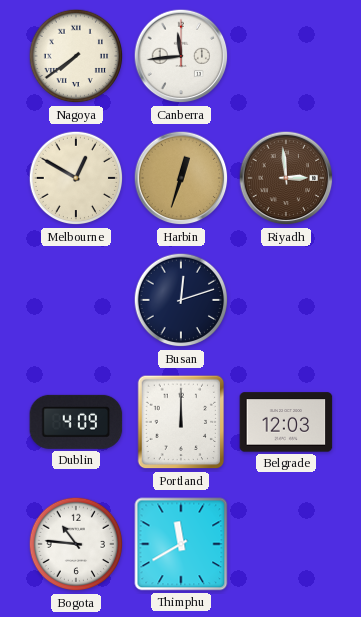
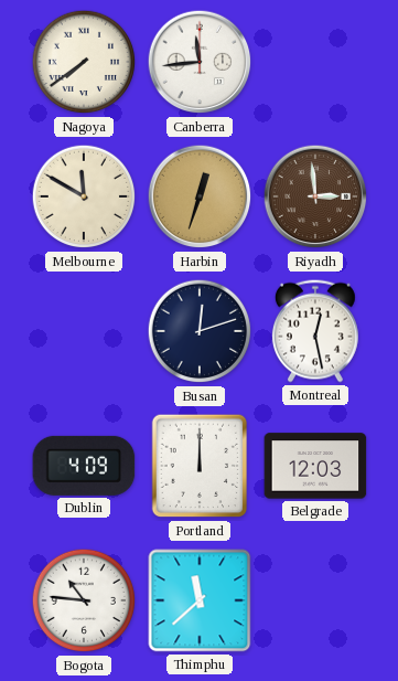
Melbourne: 12:50 -> 11:50
Montreal: none -> 12:28
Thimphu: 11:40 -> 11:38
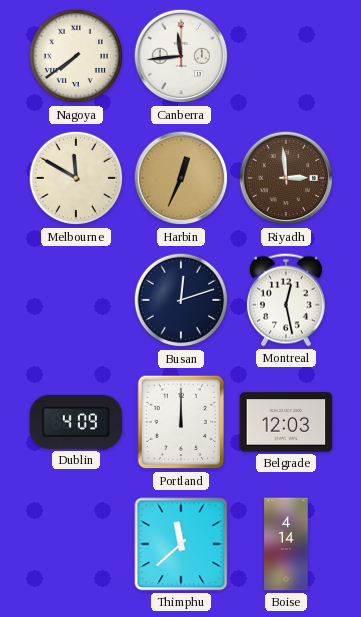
Harbin: 12:33 -> 12:34
Bogota: 10:46 -> none
Boise: none -> 4:14
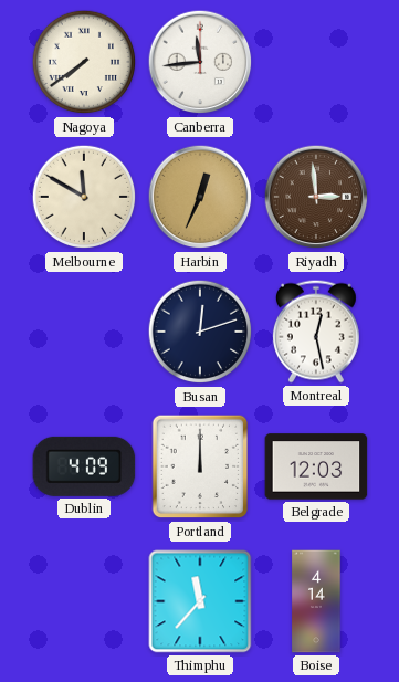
Thimphu: 11:38 -> 11:37
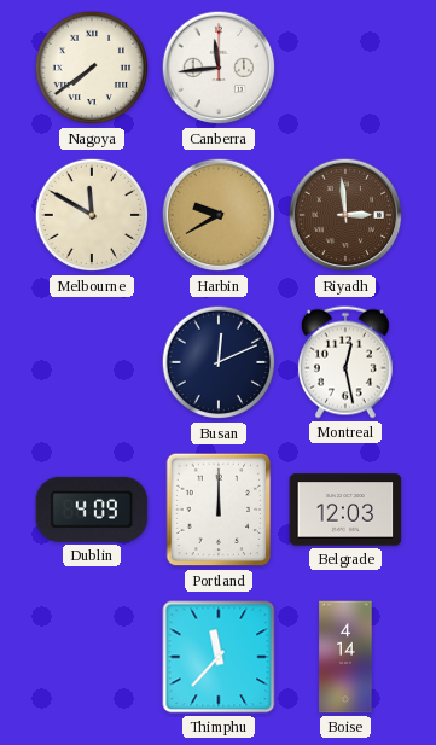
Harbin: 12:34 -> 9:40
Busan: 12:12 -> 12:11
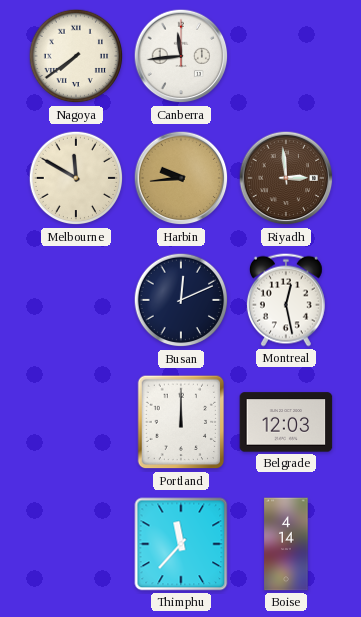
Harbin: 9:40 -> 9:44
Dublin: 4:09 -> none
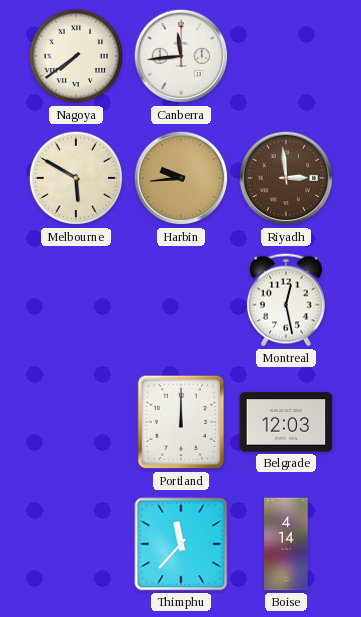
Melbourne: 11:50 -> 5:50
Busan: 12:11 -> none
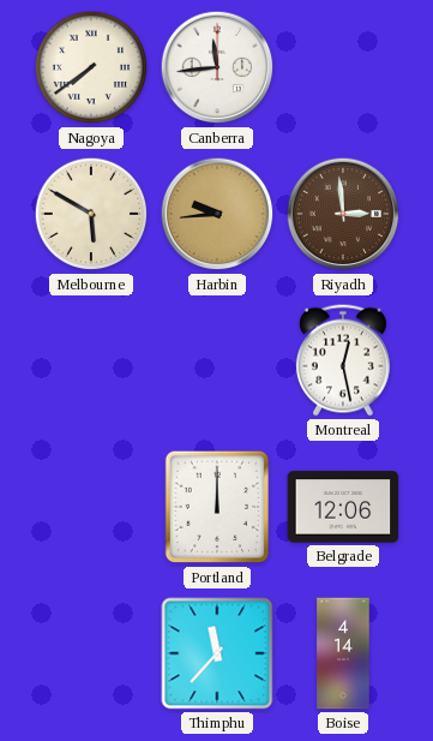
Belgrade: 12:03 -> 12:06
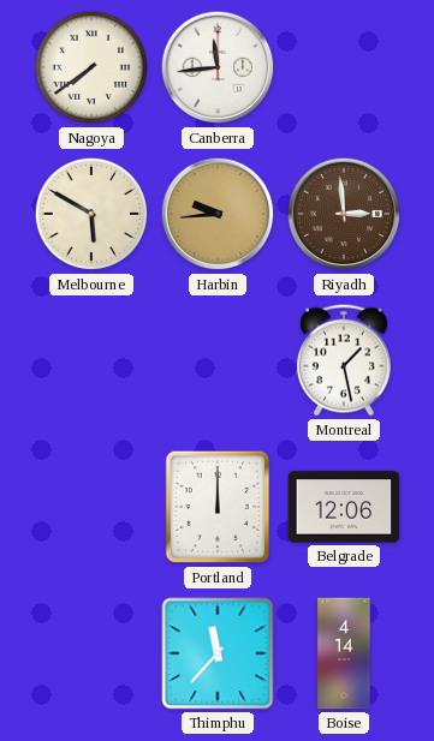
Montreal: 12:28 -> 1:28
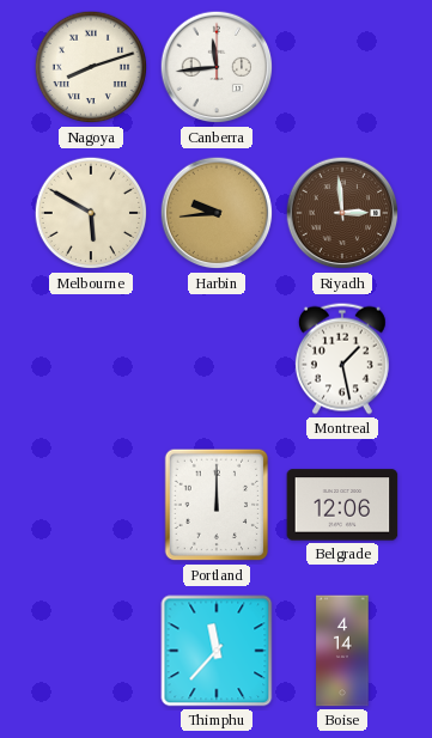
Nagoya: 7:39 -> 8:12
